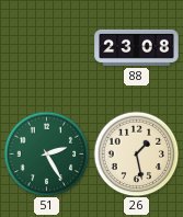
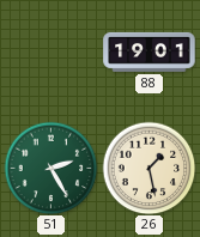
88: 23:08 -> 19:01
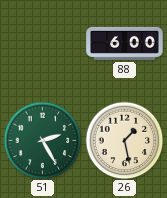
88: 19:01 -> 6:00
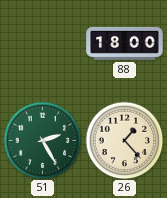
88: 6:00 -> 18:00
26: 1:28 -> 1:23
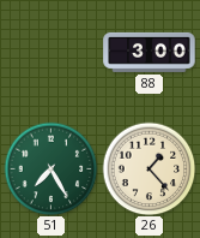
88: 18:00 -> 3:00
51: 2:25 -> 7:25
